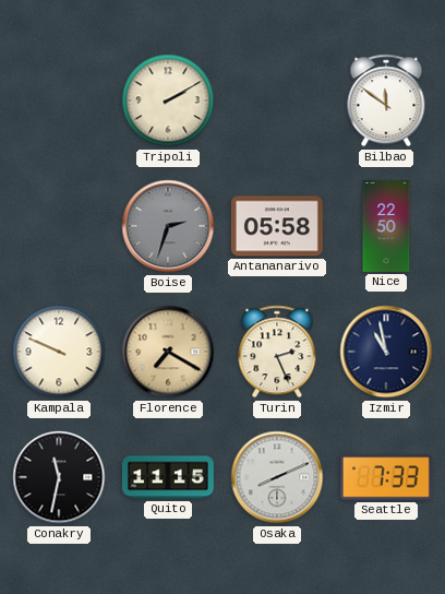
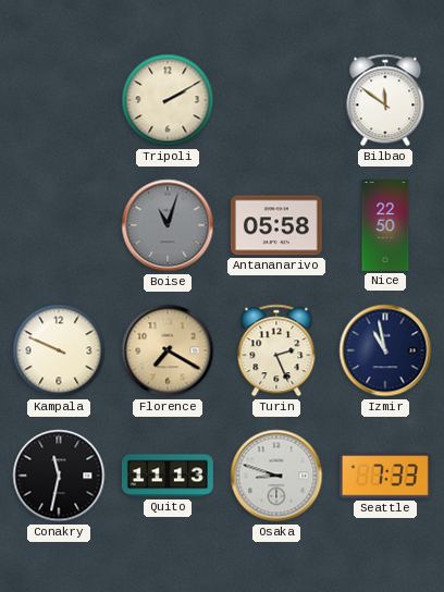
Boise: 2:33 -> 11:03
Quito: 11:15 -> 11:13
Osaka: 8:11 -> 8:48
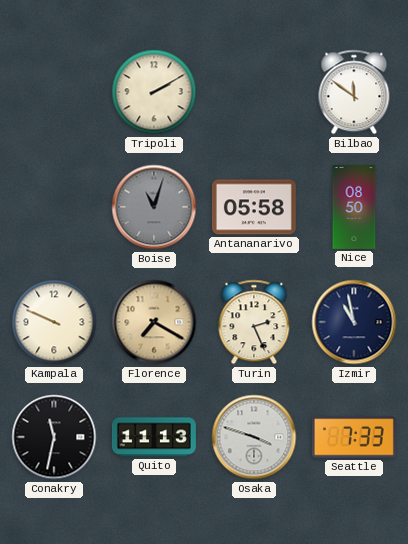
Nice: 22:50 -> 08:50
Osaka: 8:48 -> 3:48
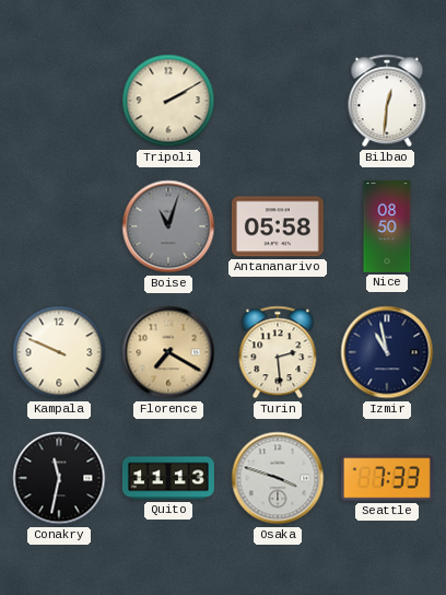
Bilbao: 11:51 -> 12:31
Turin: 2:26 -> 2:29
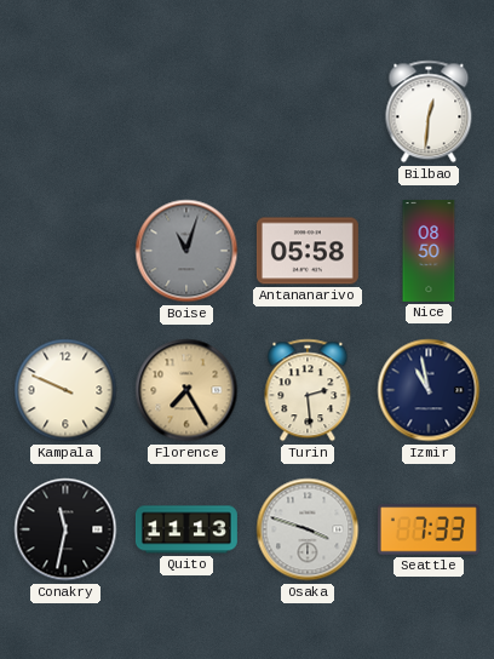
Tripoli: 2:10 -> none
Florence: 7:20 -> 7:25
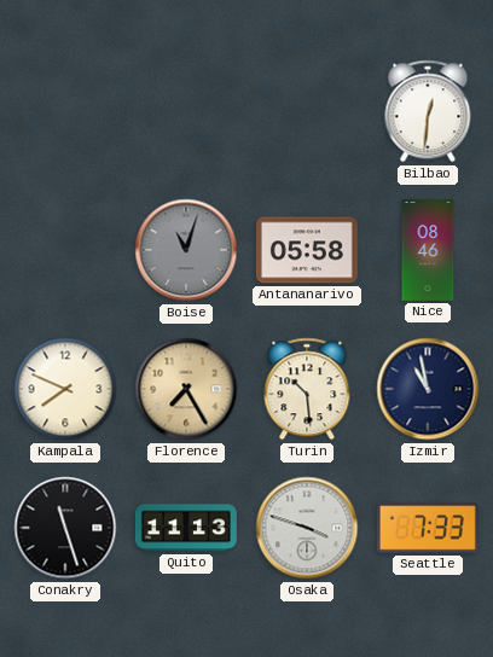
Nice: 08:50 -> 08:46
Kampala: 9:49 -> 7:49
Turin: 2:29 -> 10:29
Conakry: 11:32 -> 11:27
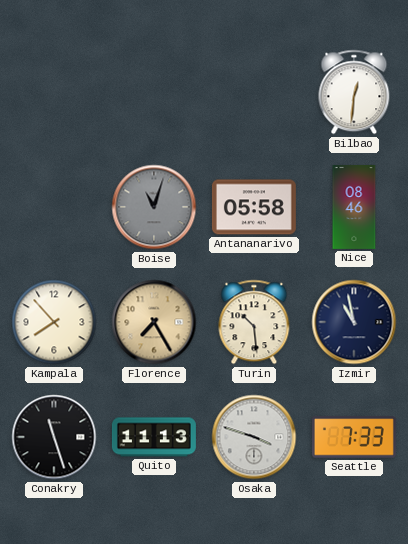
Kampala: 7:49 -> 7:53
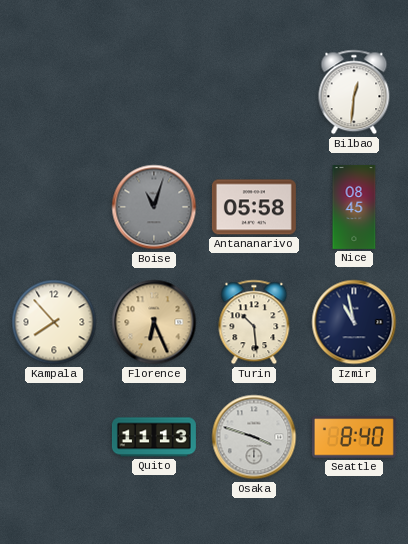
Nice: 08:46 -> 08:45
Florence: 7:25 -> 6:26
Conakry: 11:27 -> none
Seattle: 7:33 -> 8:40
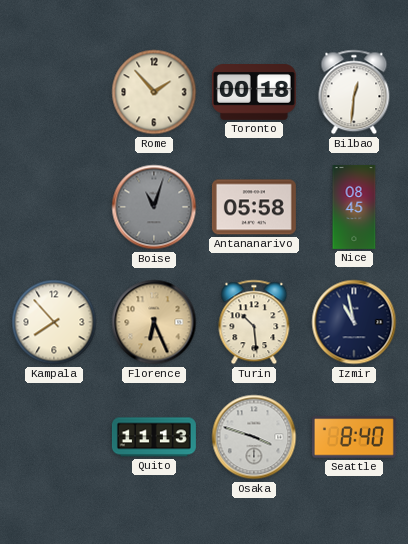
Rome: none -> 1:53
Toronto: none -> 00:18
